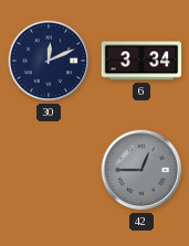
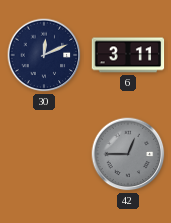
6: 3:34 -> 3:11
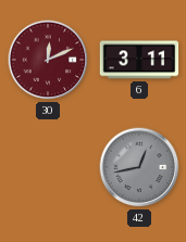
30 dial: navy -> burgundy
42: 12:45 -> 12:43
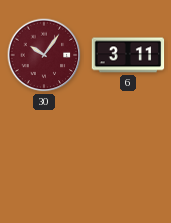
30: 12:11 -> 10:06
42: 12:43 -> none
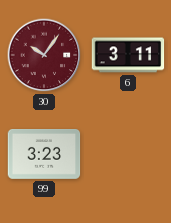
99: none -> 3:23
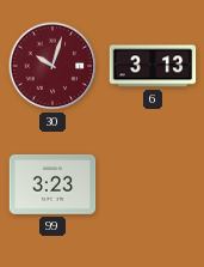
30: 10:06 -> 10:03
6: 3:11 -> 3:13
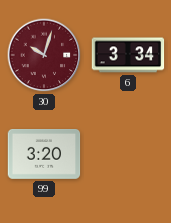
6: 3:13 -> 3:34
99: 3:23 -> 3:20
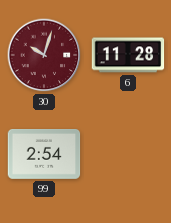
6: 3:34 -> 11:28
99: 3:20 -> 2:54
